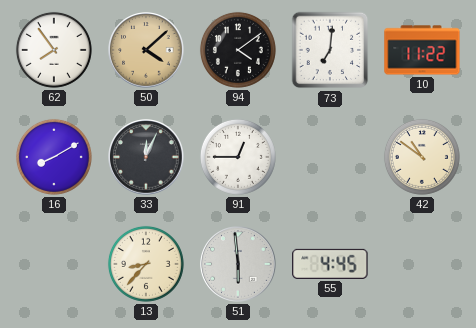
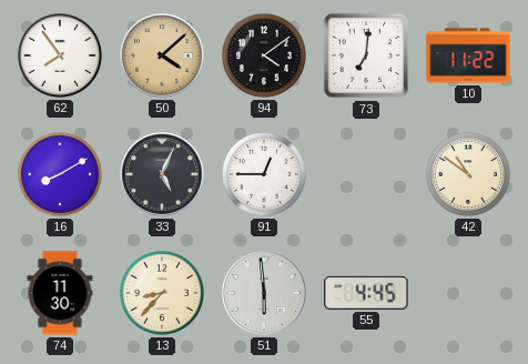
33: 12:04 -> 5:04
74: none -> 11:30
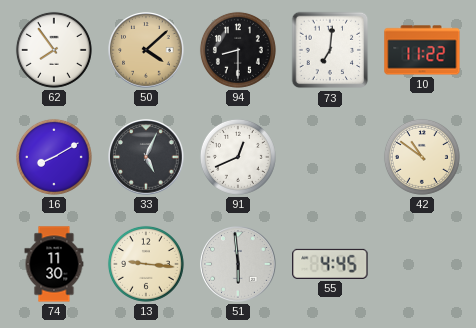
94: 4:09 -> 8:30
91: 12:45 -> 12:41
13: 8:37 -> 9:16
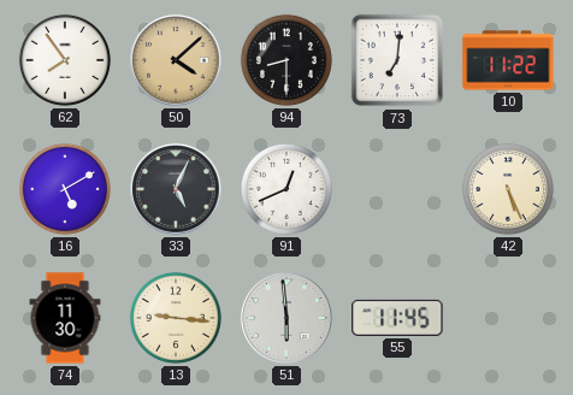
16: 8:10 -> 5:10
42: 10:51 -> 5:26
55: 4:45 -> 11:45
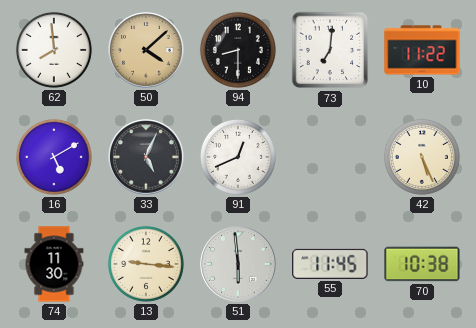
62: 7:54 -> 7:59
70: none -> 10:38
